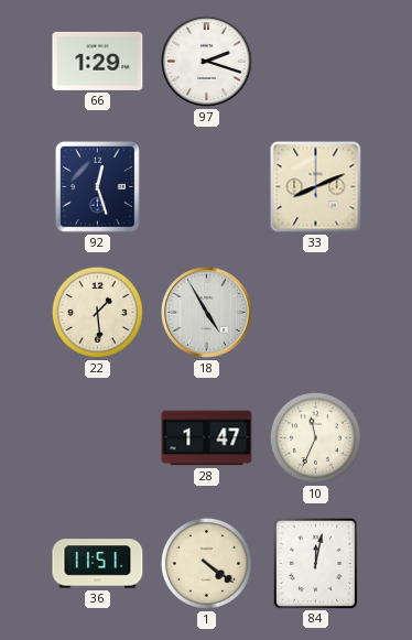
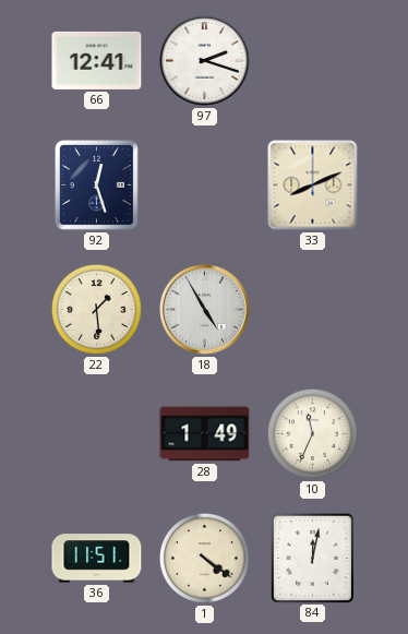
66: 1:29 -> 12:41
28: 1:47 -> 1:49
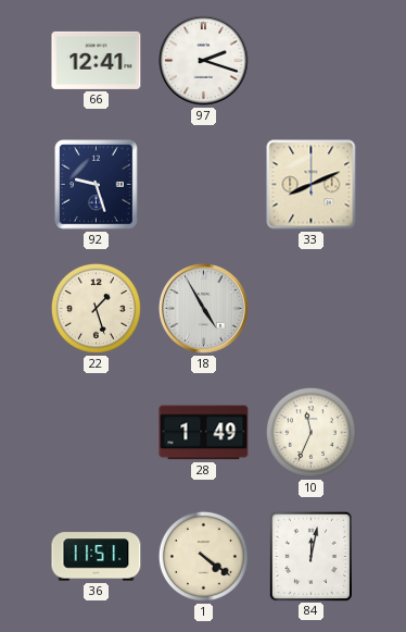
92: 12:27 -> 9:27
22: 1:29 -> 1:27
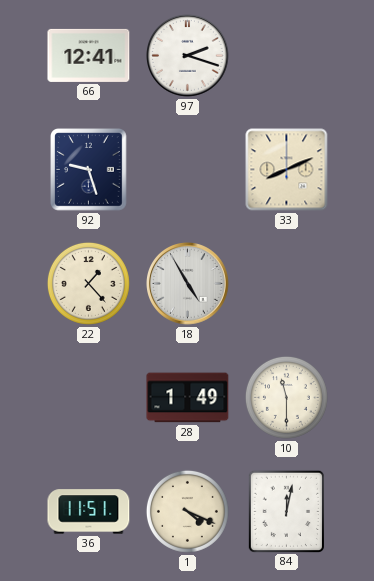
22: 1:27 -> 1:23
10: 11:34 -> 11:30
1: 4:21 -> 4:19
